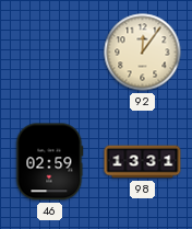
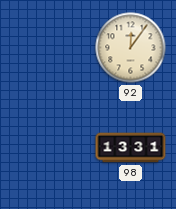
46: 02:59 -> none
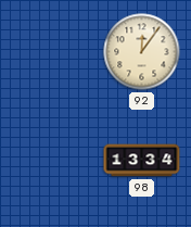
98: 13:31 -> 13:34
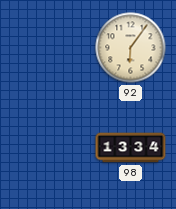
92: 12:06 -> 6:06
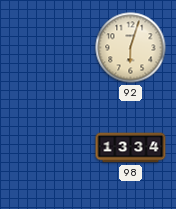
92: 6:06 -> 6:03
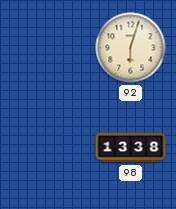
98: 13:34 -> 13:38
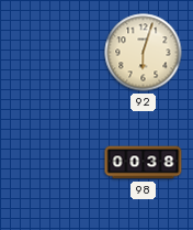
98: 13:38 -> 00:38
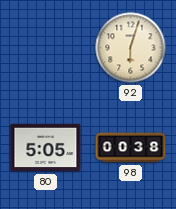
80: none -> 5:05
